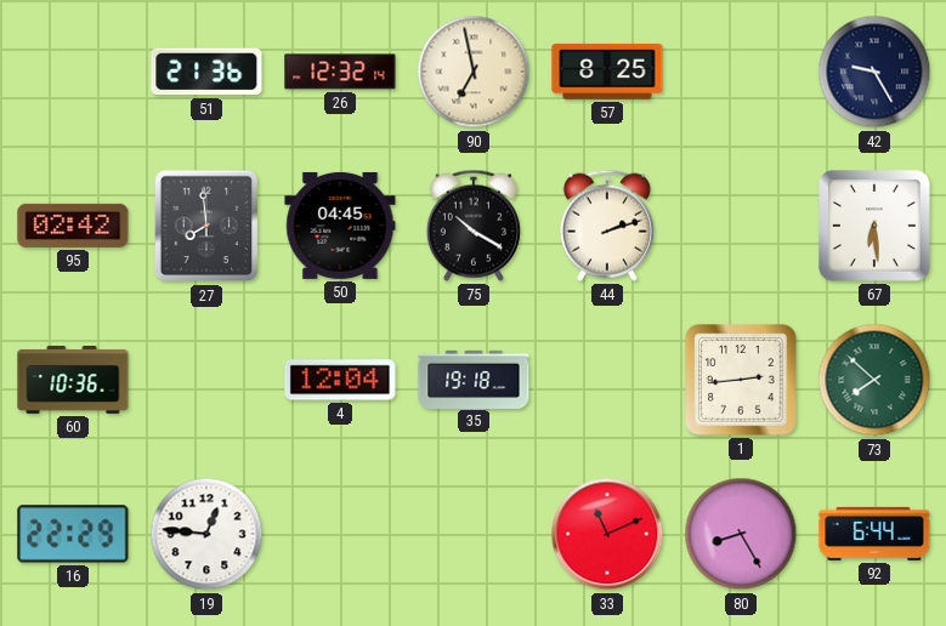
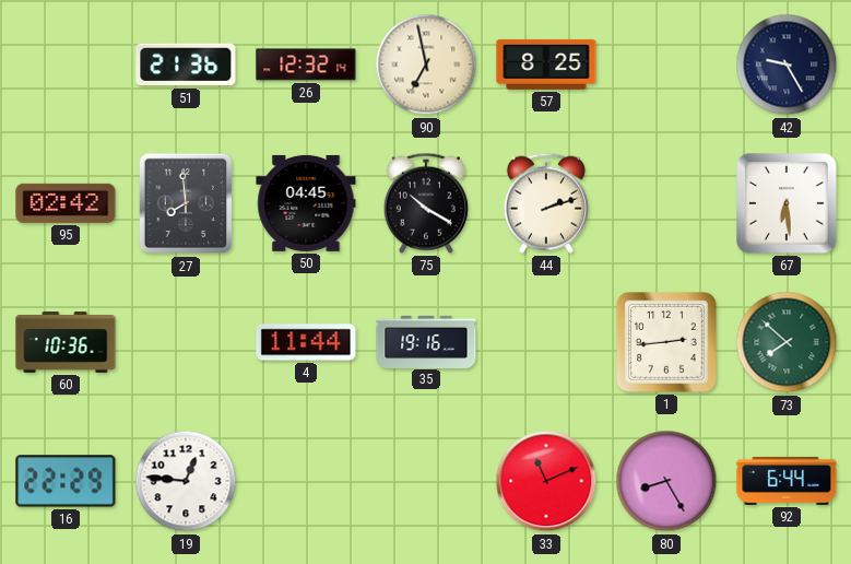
4: 12:04 -> 11:44
35: 19:18 -> 19:16
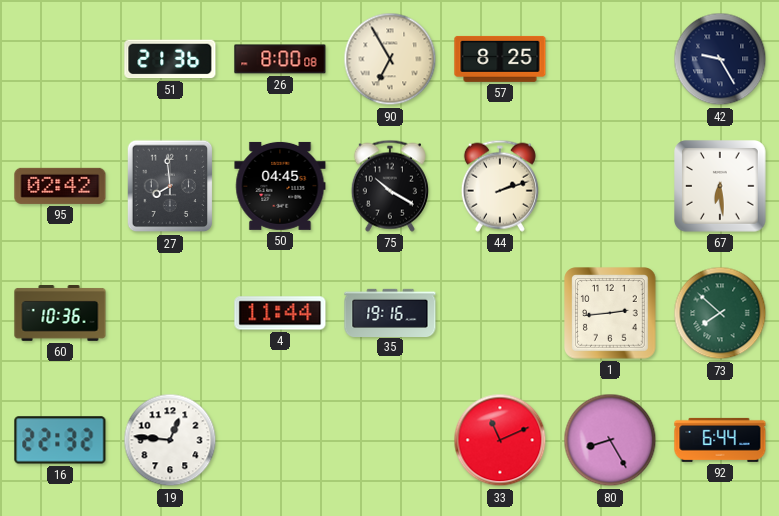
26: 12:32 -> 8:00
90: 6:58 -> 6:55
16: 22:29 -> 22:32
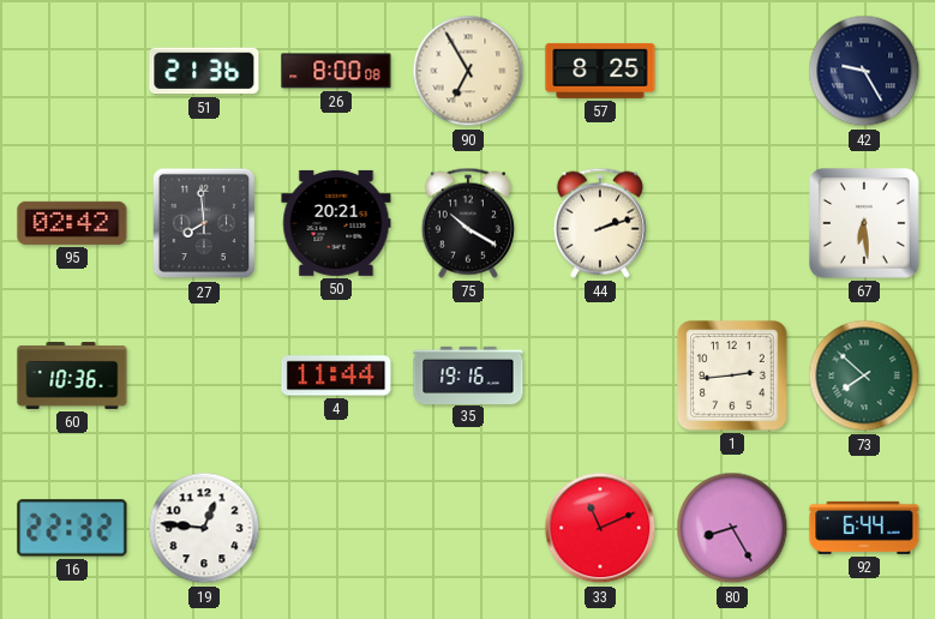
50: 04:45 -> 20:21
